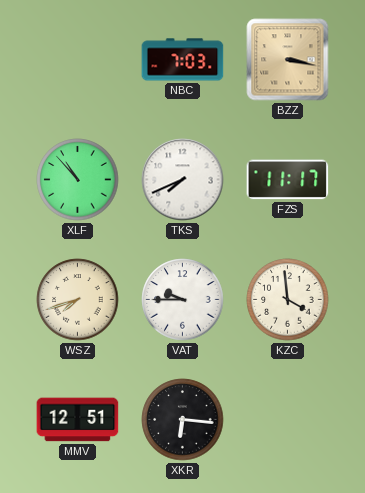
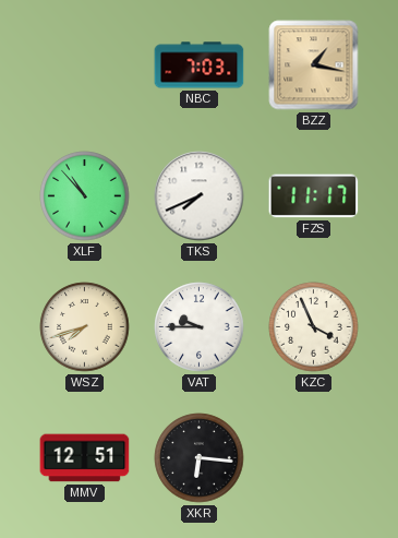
BZZ: 3:17 -> 1:17
KZC: 3:59 -> 3:56
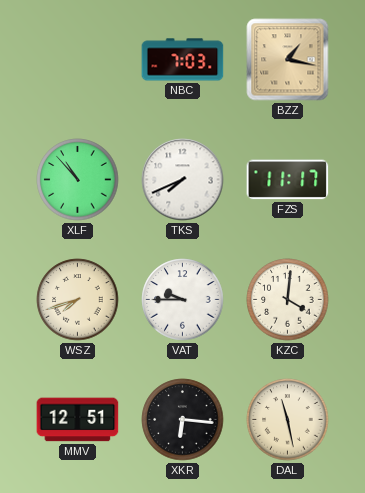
KZC: 3:56 -> 4:01
DAL: none -> 11:28
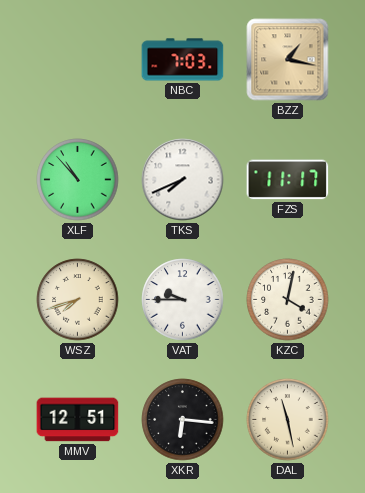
KZC: 4:01 -> 4:02
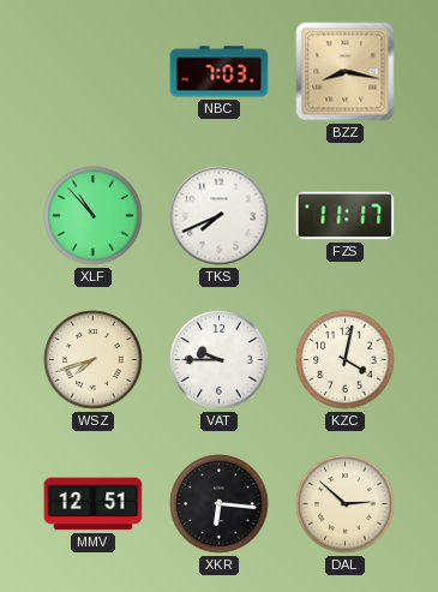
BZZ: 1:17 -> 8:17
DAL: 11:28 -> 2:52
